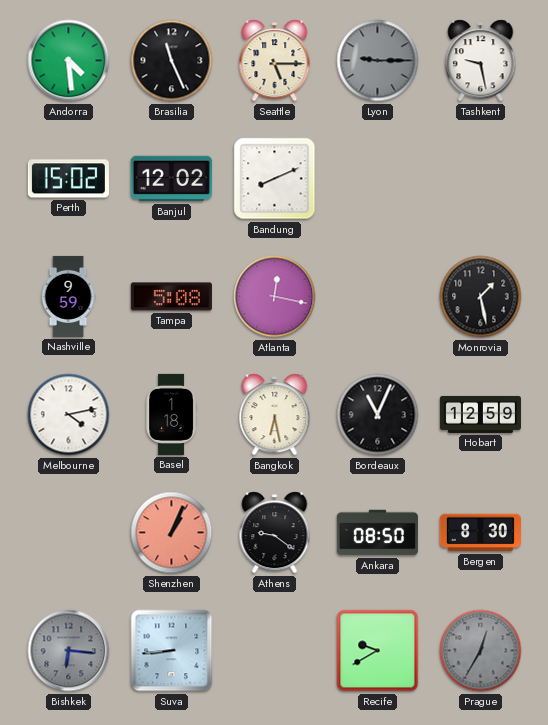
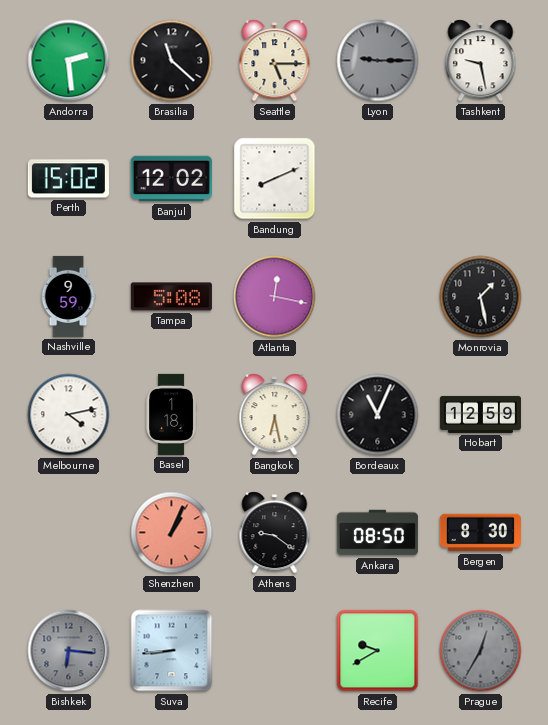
Andorra: 4:29 -> 2:29
Brasilia: 11:26 -> 11:22
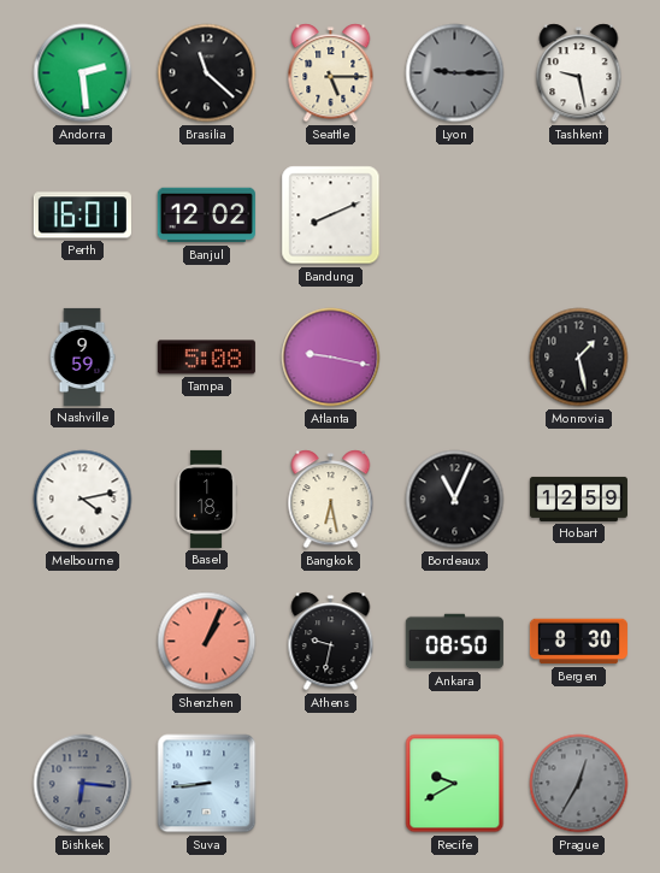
Perth: 15:02 -> 16:01
Atlanta: 12:17 -> 9:17
Athens: 9:21 -> 9:32
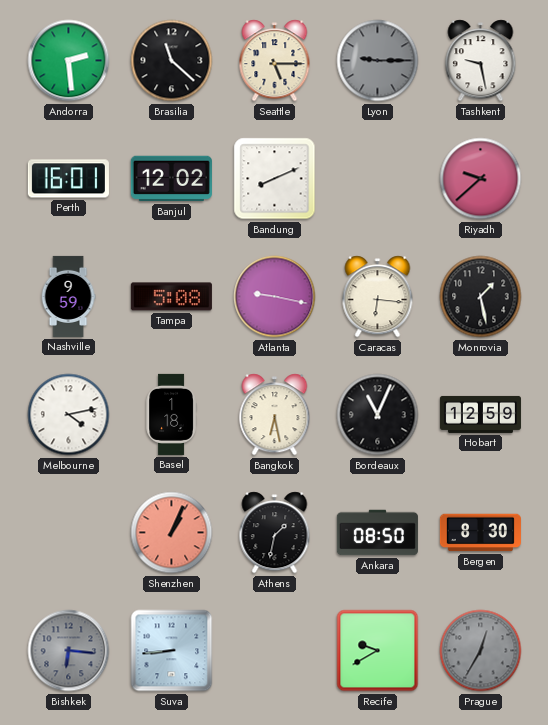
Riyadh: none -> 9:38
Caracas: none -> 6:16
Athens: 9:32 -> 1:32
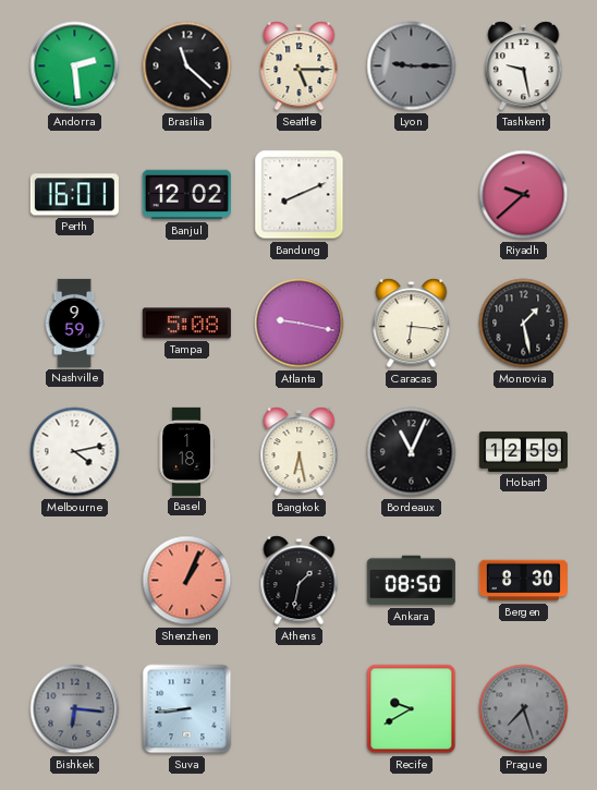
Prague: 12:35 -> 7:27
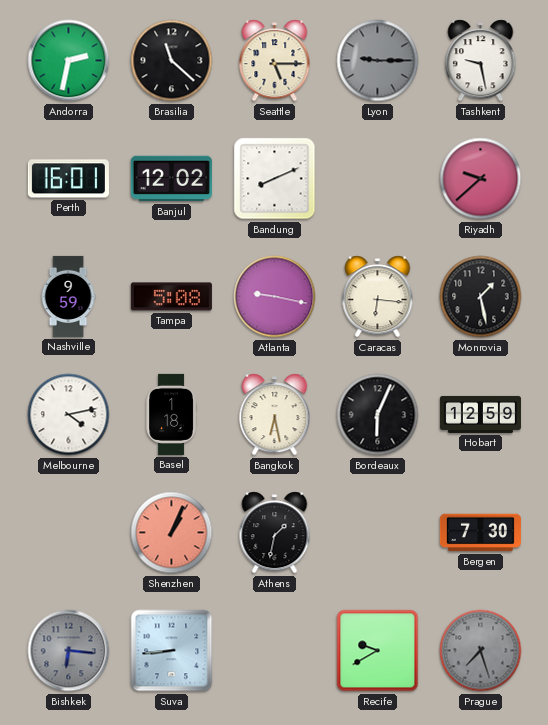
Andorra: 2:29 -> 2:32
Bordeaux: 11:04 -> 6:04
Ankara: 08:50 -> none
Bergen: 8:30 -> 7:30
